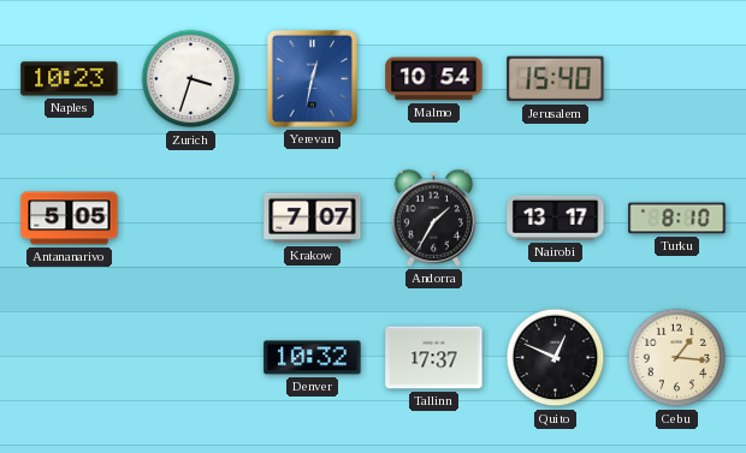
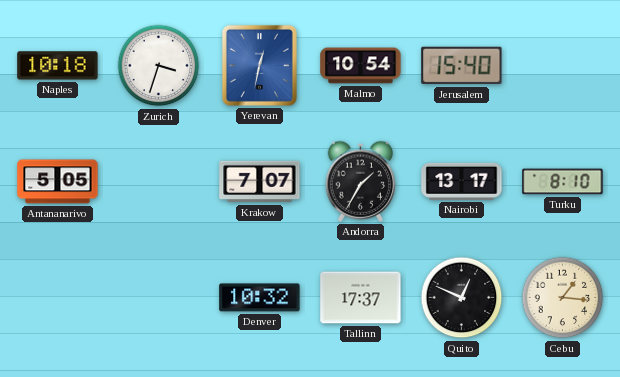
Naples: 10:23 -> 10:18
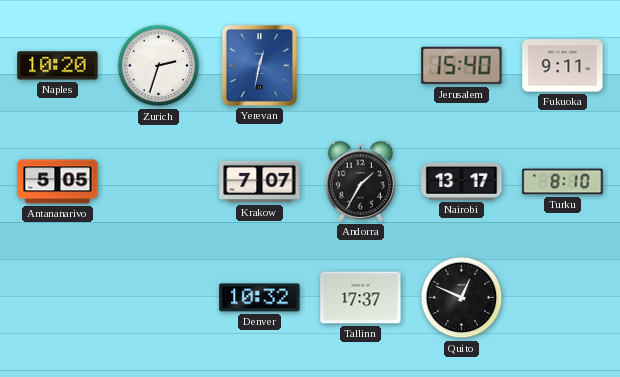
Naples: 10:18 -> 10:20
Zurich: 3:33 -> 2:33
Malmo: 10:54 -> none
Fukuoka: none -> 9:11
Cebu: 1:16 -> none
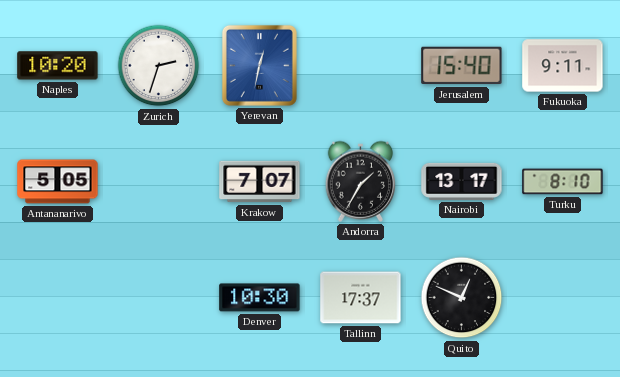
Denver: 10:32 -> 10:30
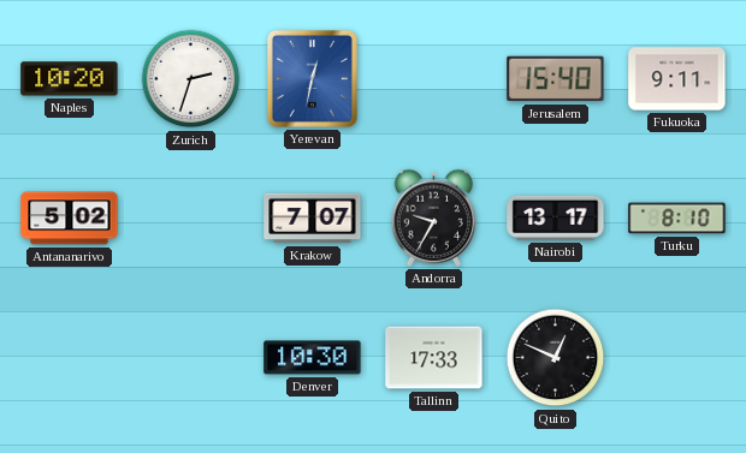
Antananarivo: 5:05 -> 5:02
Andorra: 1:35 -> 9:35
Tallinn: 17:37 -> 17:33
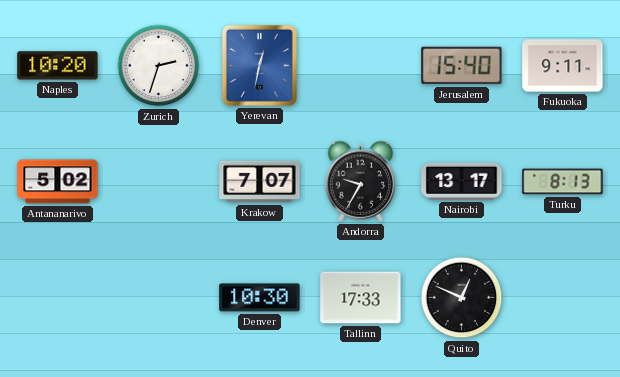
Turku: 8:10 -> 8:13
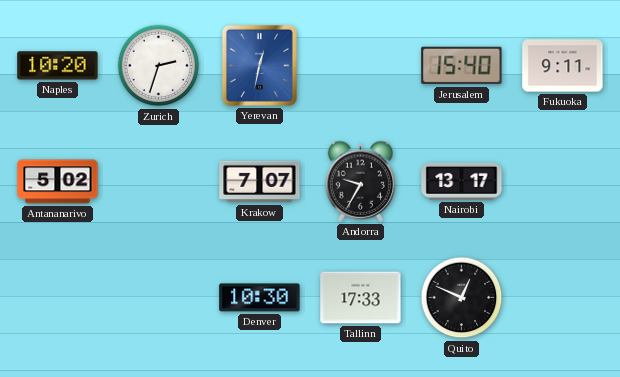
Turku: 8:13 -> none
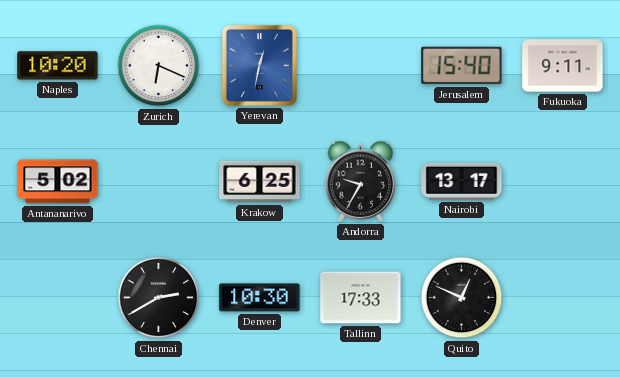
Zurich: 2:33 -> 6:19
Krakow: 7:07 -> 6:25
Chennai: none -> 2:40
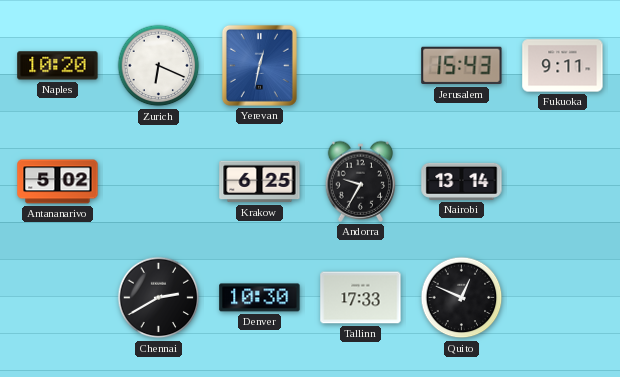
Jerusalem: 15:40 -> 15:43
Nairobi: 13:17 -> 13:14
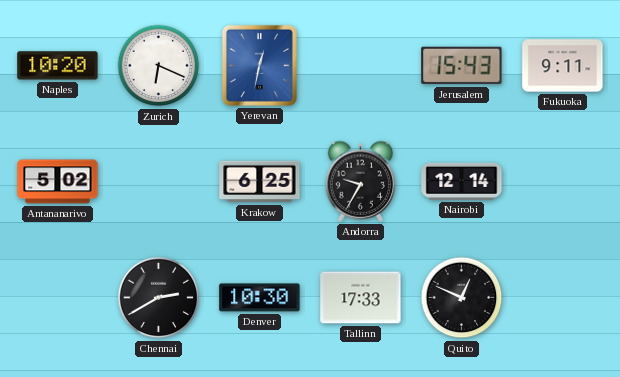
Nairobi: 13:14 -> 12:14
